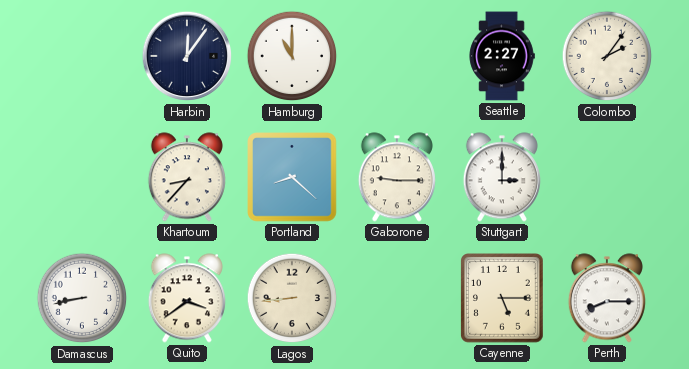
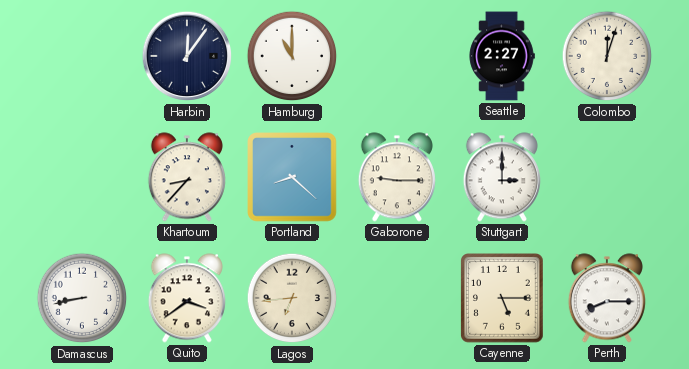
Colombo: 2:06 -> 12:03
Lagos: 8:44 -> 6:44
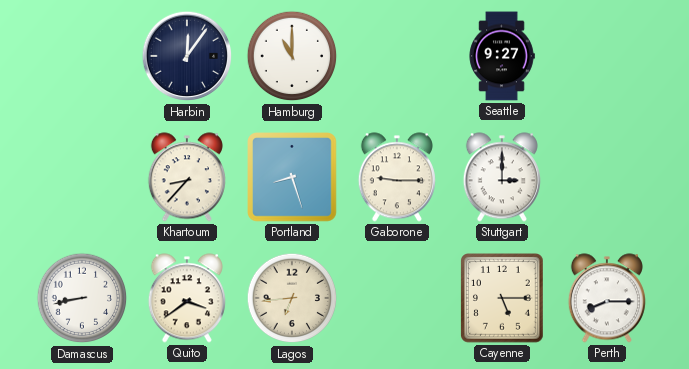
Seattle: 2:27 -> 9:27
Colombo: 12:03 -> none
Portland: 8:22 -> 8:27
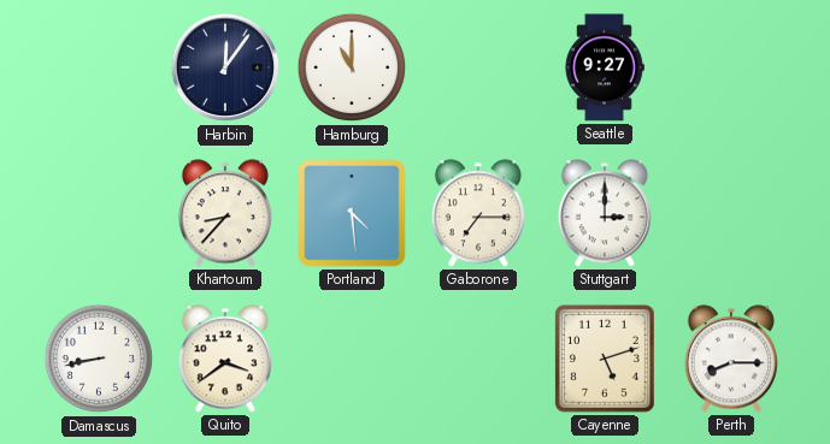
Portland: 8:27 -> 4:29
Gaborone: 9:15 -> 7:15
Lagos: 6:44 -> none
Cayenne: 5:15 -> 5:12
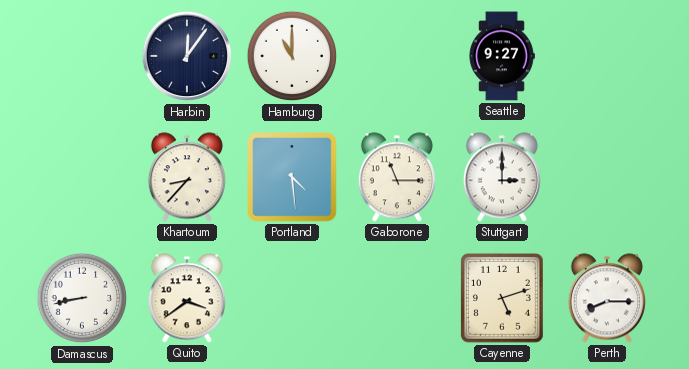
Gaborone: 7:15 -> 11:15
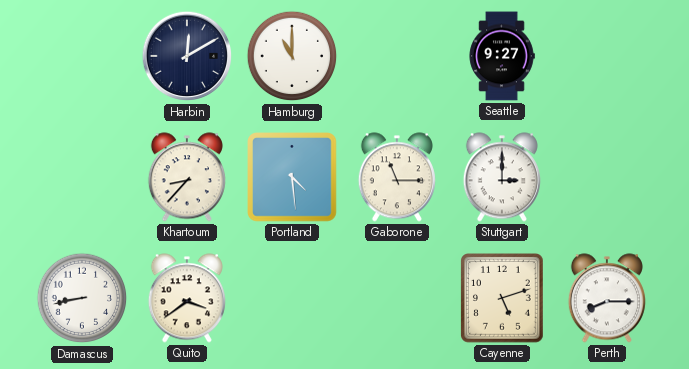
Harbin: 12:06 -> 12:10
